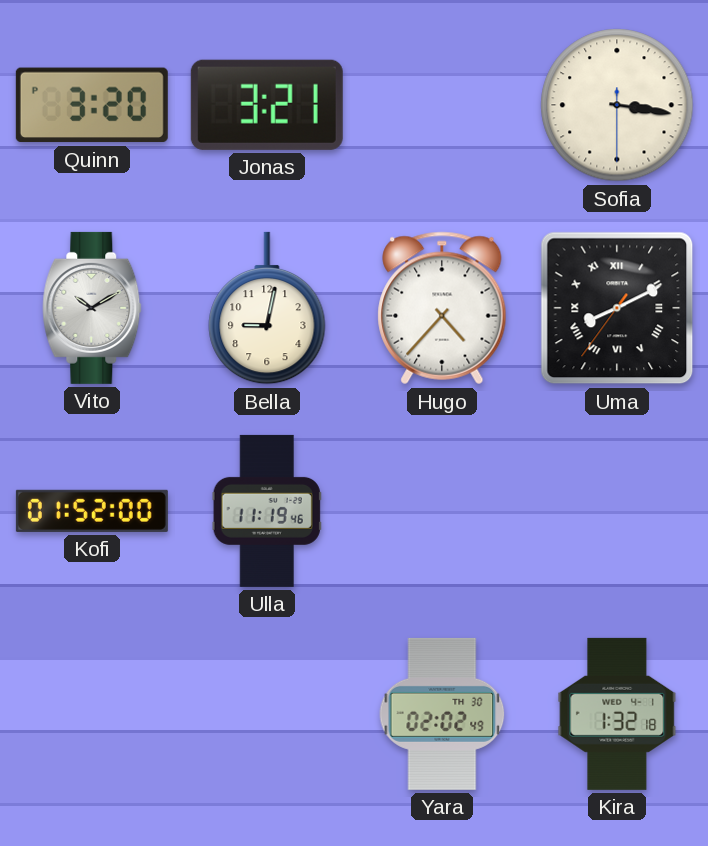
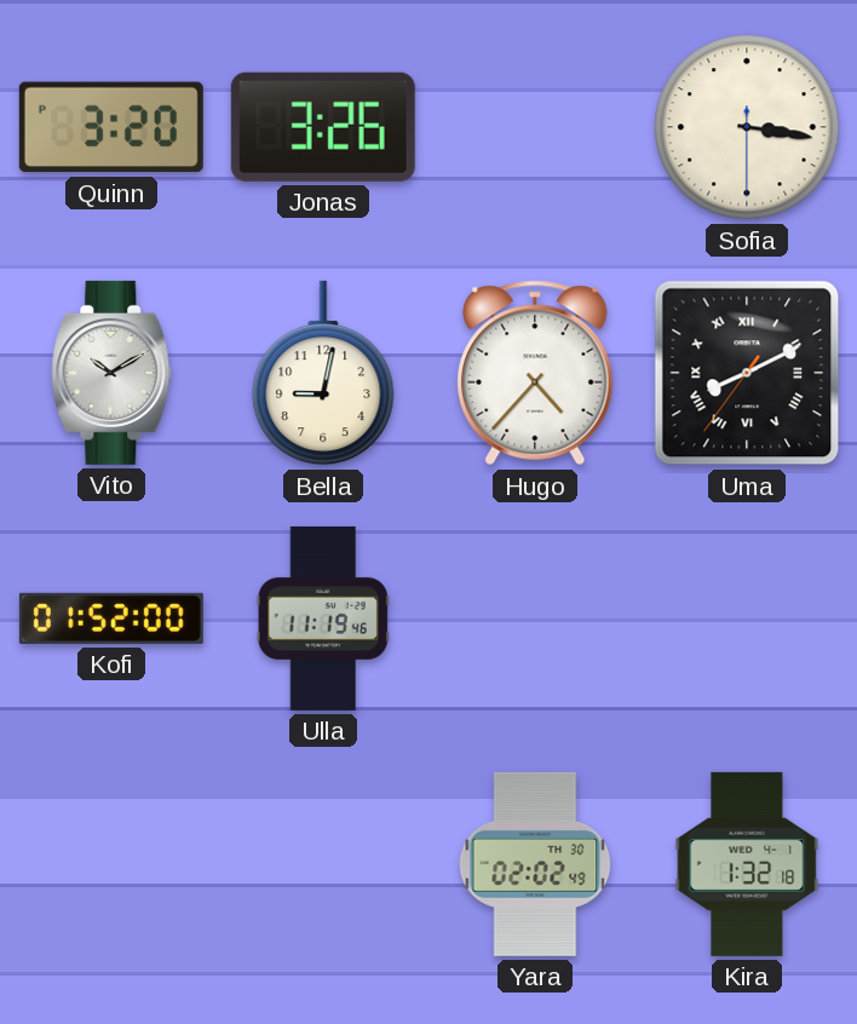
Jonas: 3:21 -> 3:26
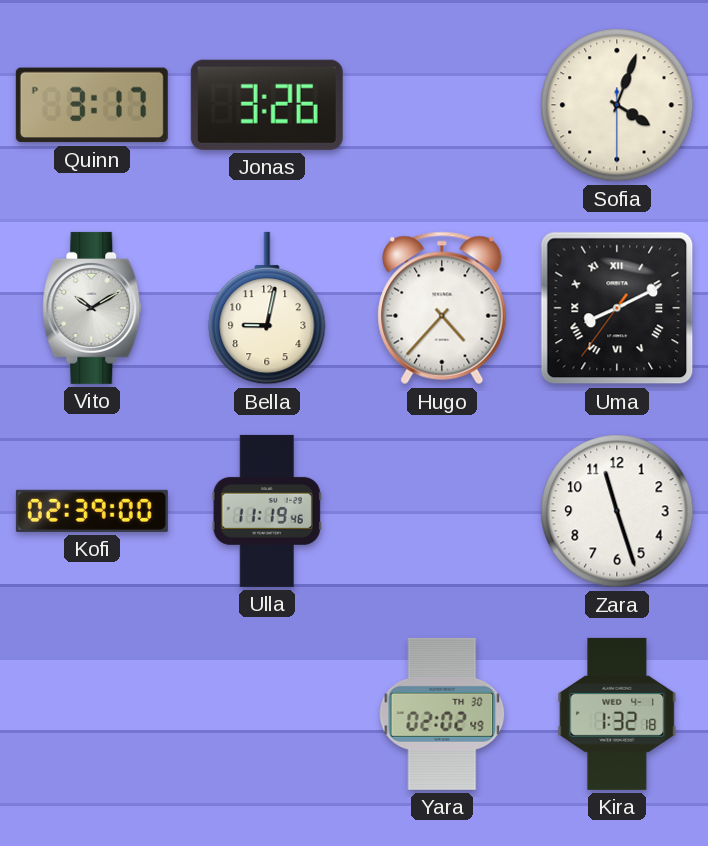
Quinn: 3:20 -> 3:17
Sofia: 3:16 -> 4:03
Kofi: 01:52 -> 02:39
Zara: none -> 11:27
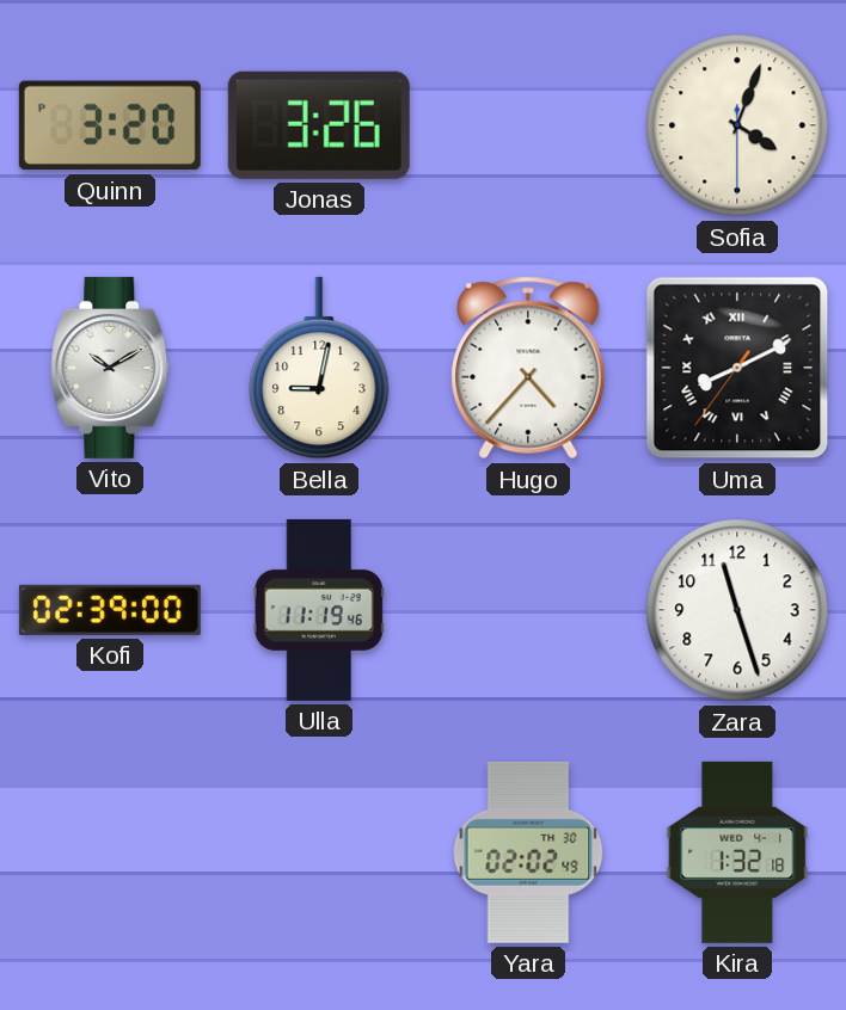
Quinn: 3:17 -> 3:20
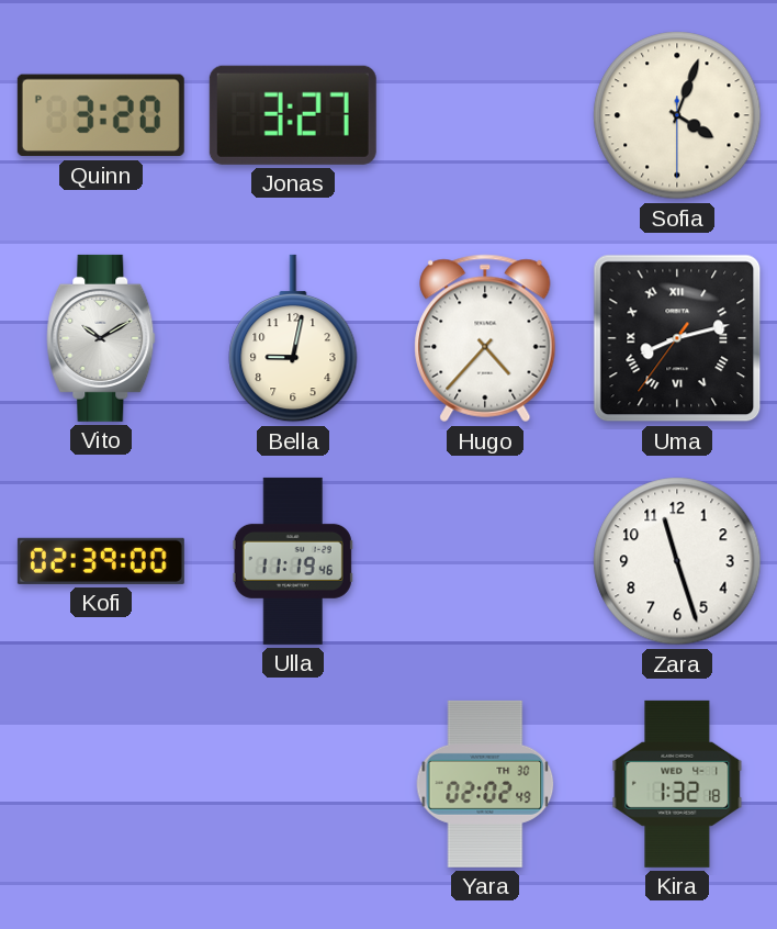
Jonas: 3:26 -> 3:27
Uma: 8:10 -> 8:12
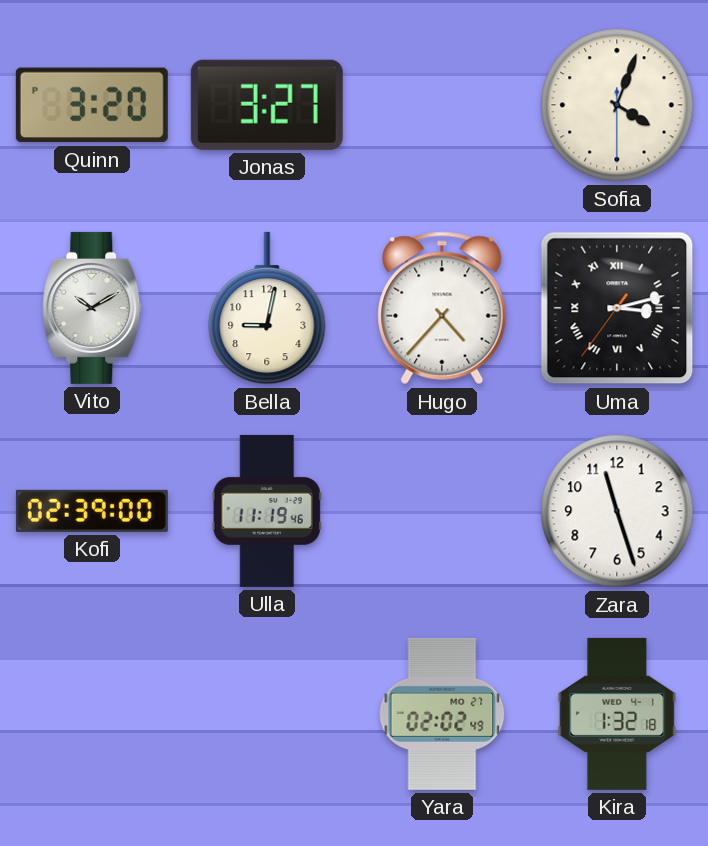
Uma: 8:12 -> 3:12
Yara date: TH 30 -> MO 27
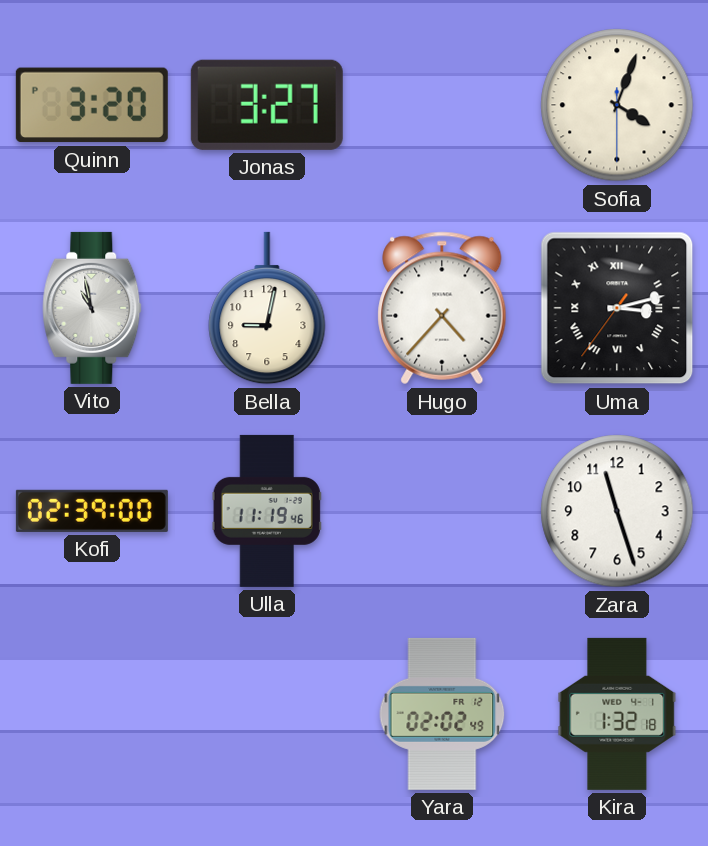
Vito: 10:10 -> 10:58
Yara date: MO 27 -> FR 12
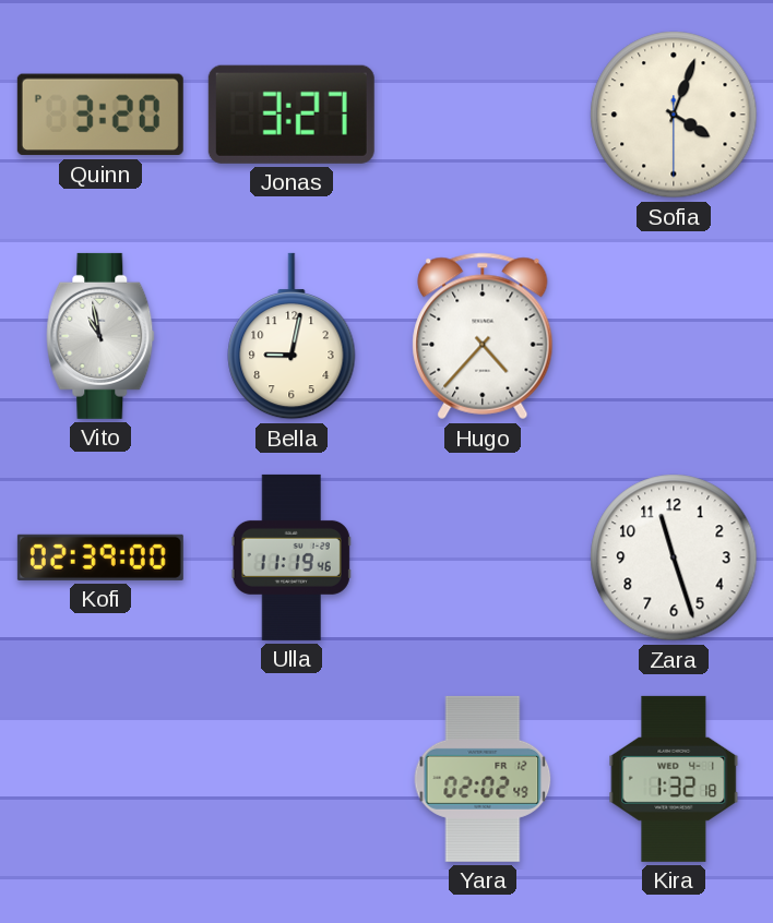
Uma: 3:12 -> none
